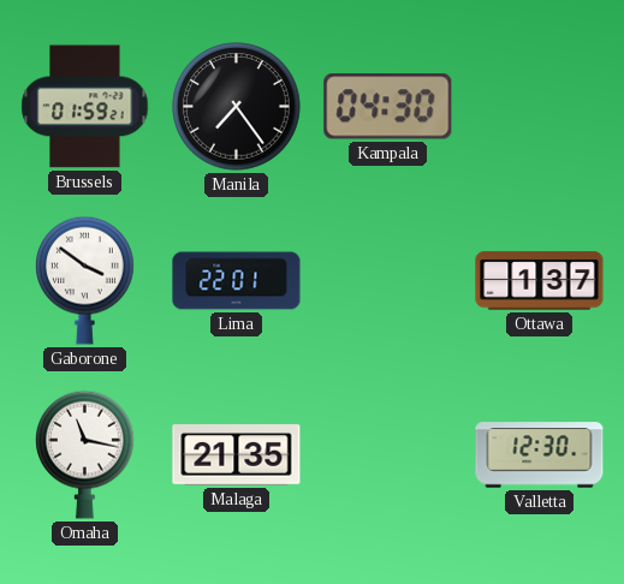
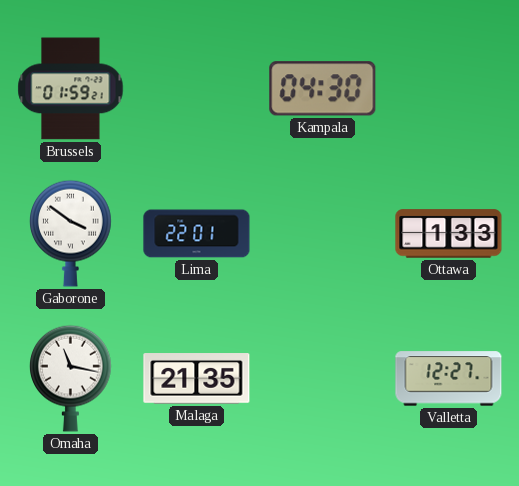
Manila: 7:24 -> none
Ottawa: 1:37 -> 1:33
Valletta: 12:30 -> 12:27
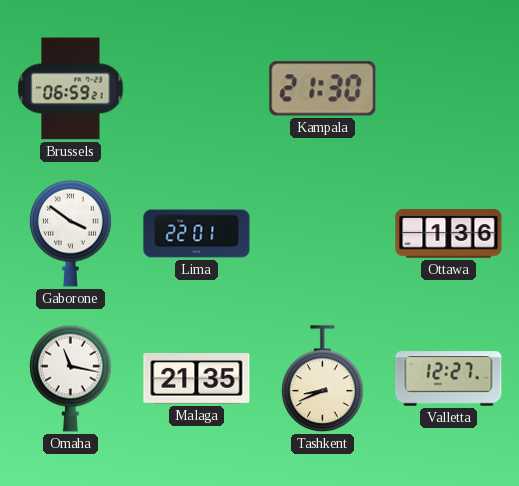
Brussels: 01:59 -> 06:59
Kampala: 04:30 -> 21:30
Ottawa: 1:33 -> 1:36
Tashkent: none -> 8:41
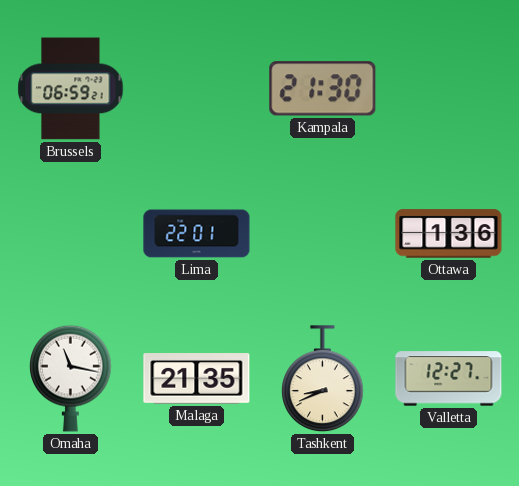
Gaborone: 3:51 -> none
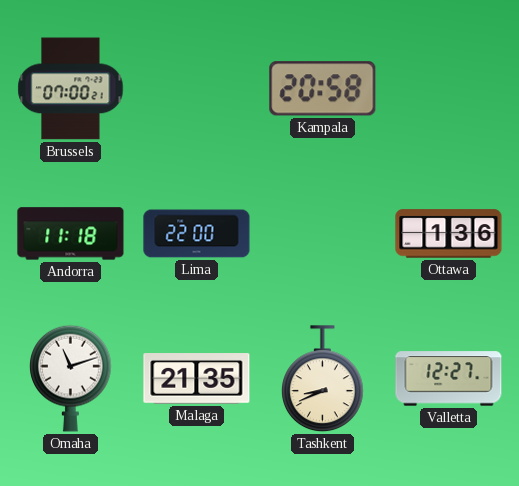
Brussels: 06:59 -> 07:00
Kampala: 21:30 -> 20:58
Andorra: none -> 11:18
Lima: 22:01 -> 22:00
Omaha: 11:17 -> 11:12
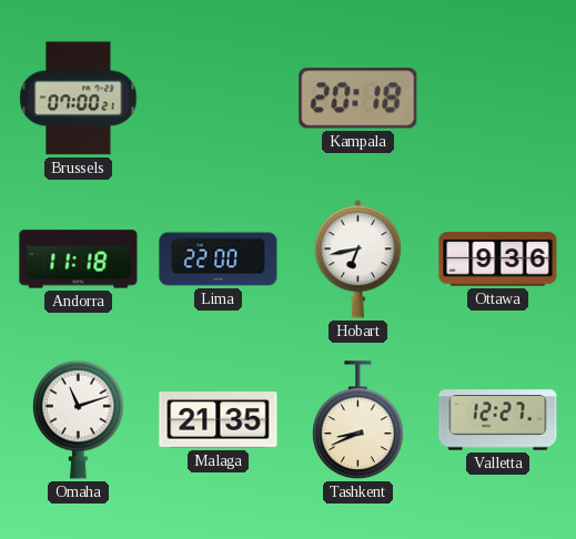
Kampala: 20:58 -> 20:18
Hobart: none -> 6:43
Ottawa: 1:36 -> 9:36
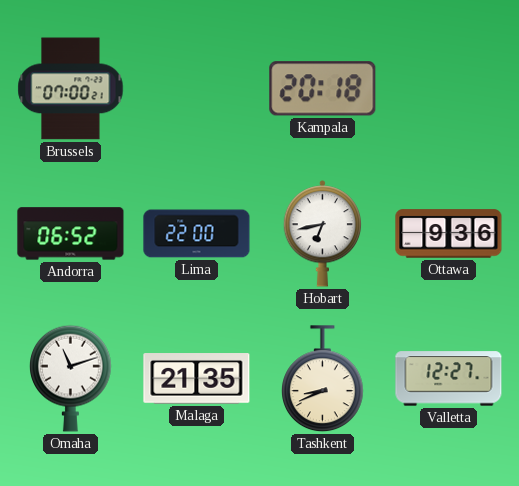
Andorra: 11:18 -> 06:52
